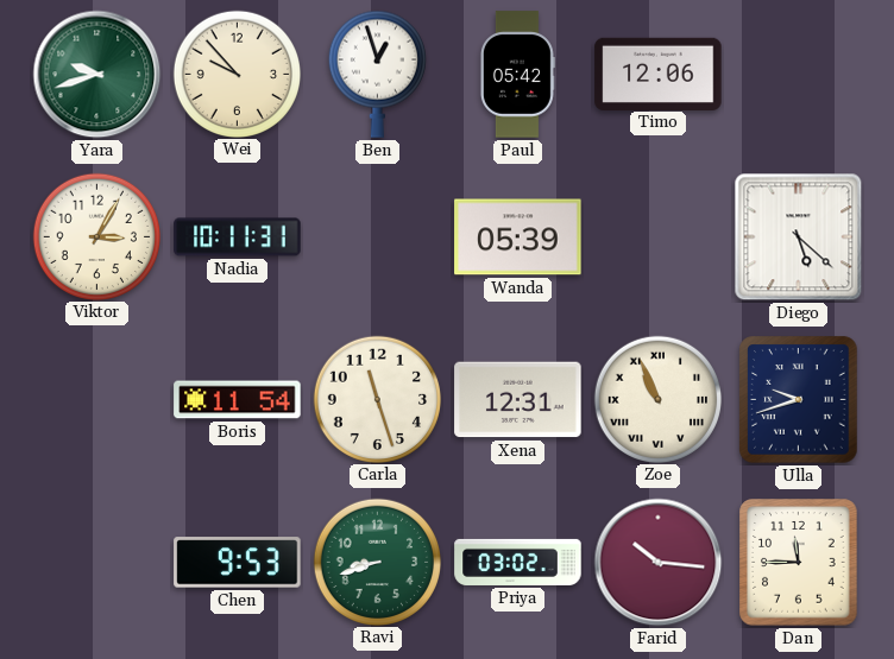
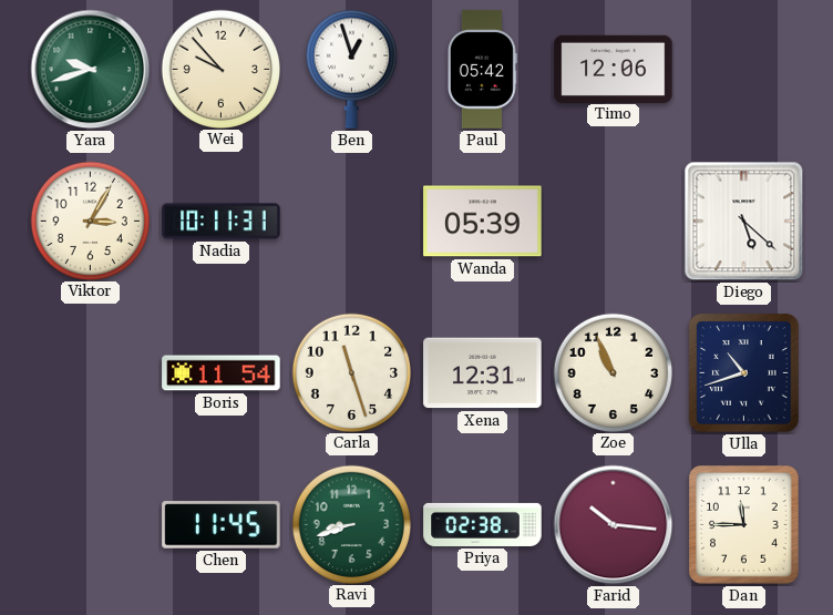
Zoe numerals: Roman -> Arabic
Ulla: 9:42 -> 10:42
Chen: 9:53 -> 11:45
Priya: 03:02 -> 02:38
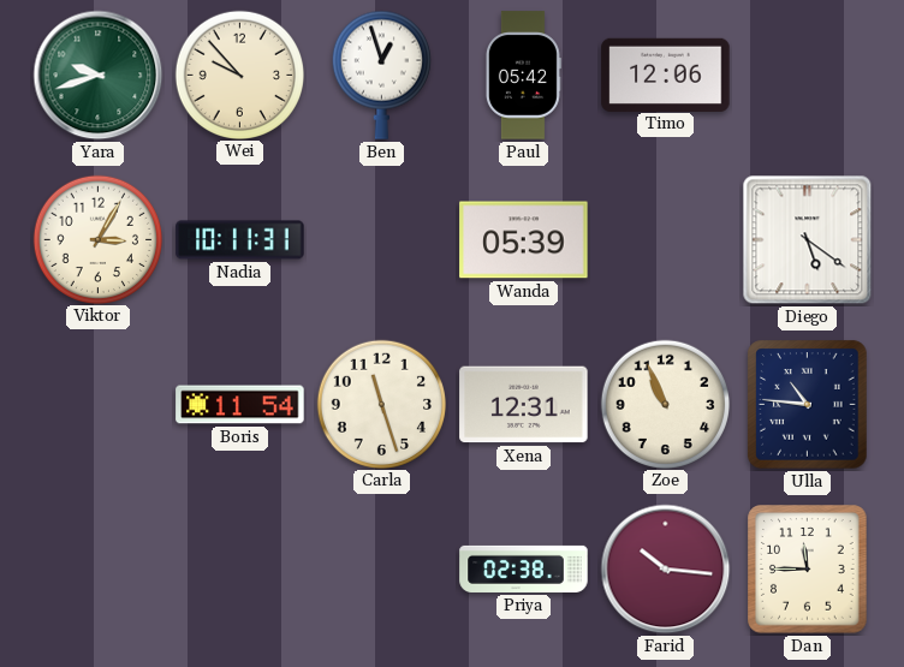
Diego: 5:22 -> 5:21
Ulla: 10:42 -> 10:46
Chen: 11:45 -> none
Ravi: 8:42 -> none
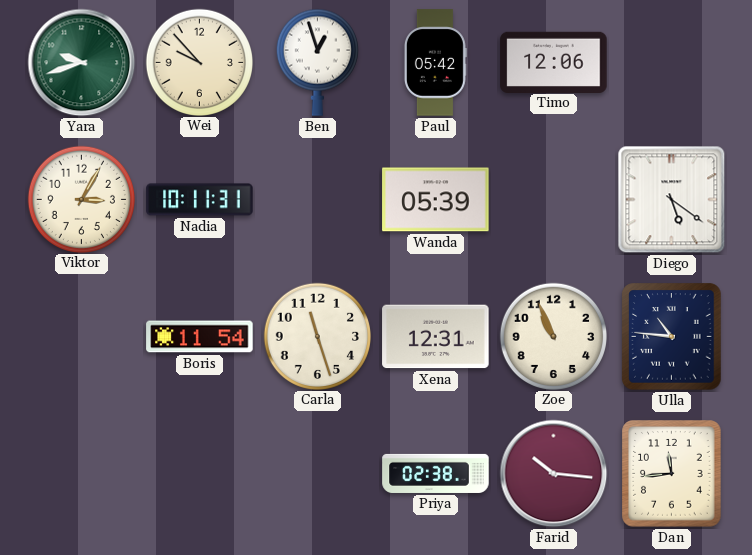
Dan: 11:45 -> 11:44
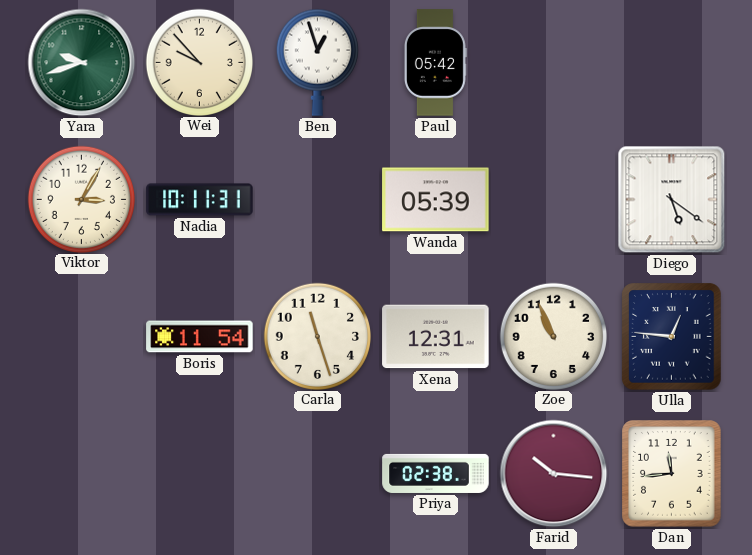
Timo: 12:06 -> none
Ulla: 10:46 -> 12:46
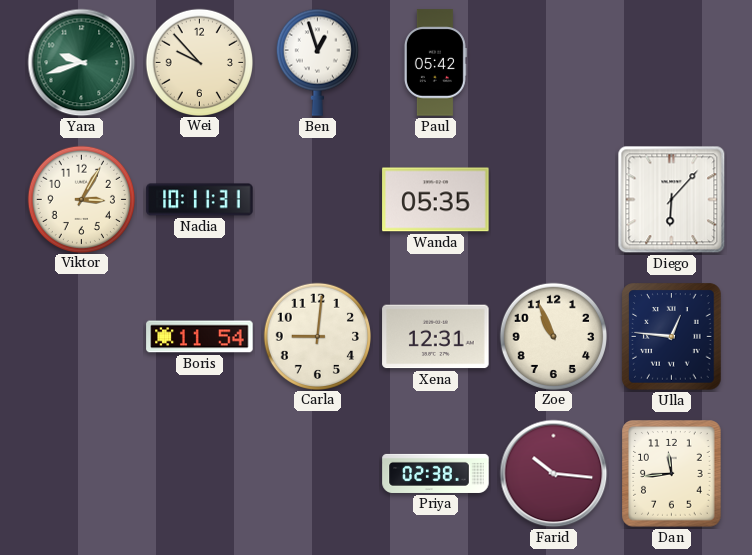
Wanda: 05:39 -> 05:35
Diego: 5:21 -> 6:07
Carla: 11:27 -> 9:01
